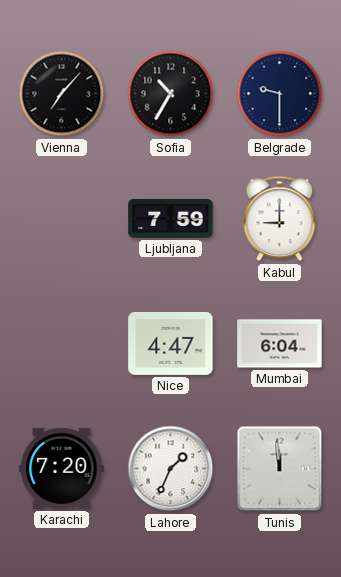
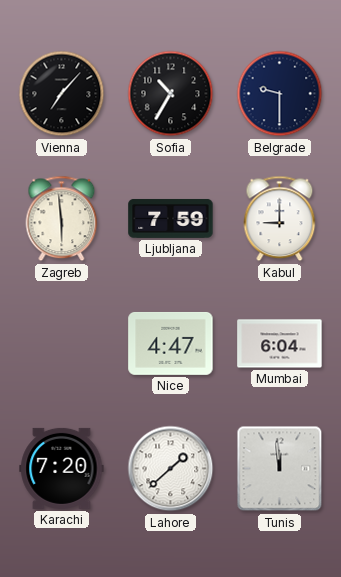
Zagreb: none -> 5:59
Lahore: 1:34 -> 1:38
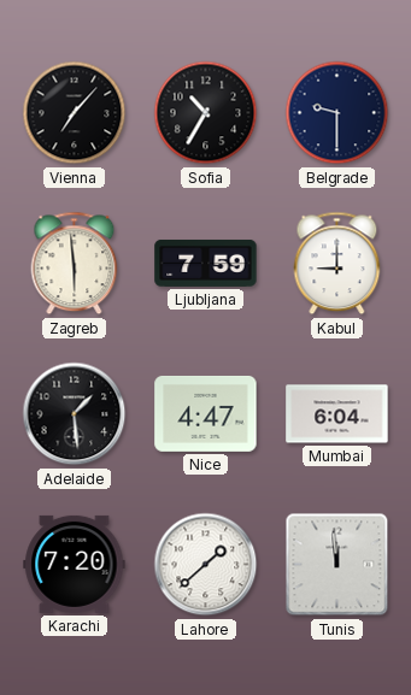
Adelaide: none -> 1:29
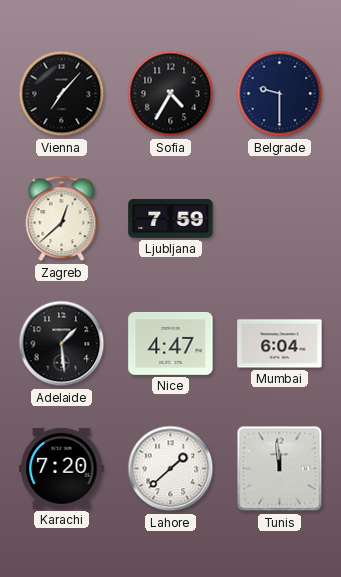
Sofia: 10:35 -> 4:35
Zagreb: 5:59 -> 12:38
Kabul: 9:00 -> none
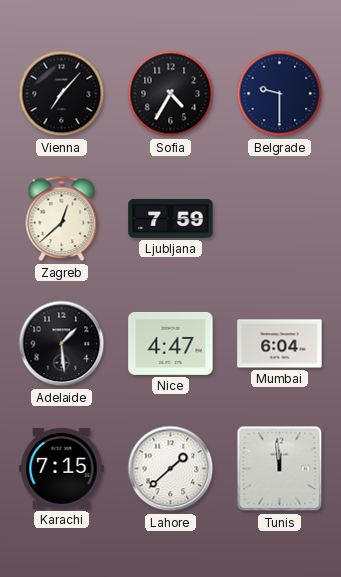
Karachi: 7:20 -> 7:15
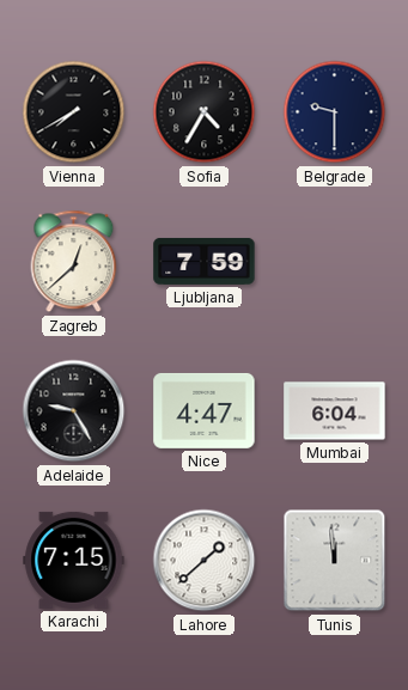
Vienna: 7:07 -> 7:40
Adelaide: 1:29 -> 9:25
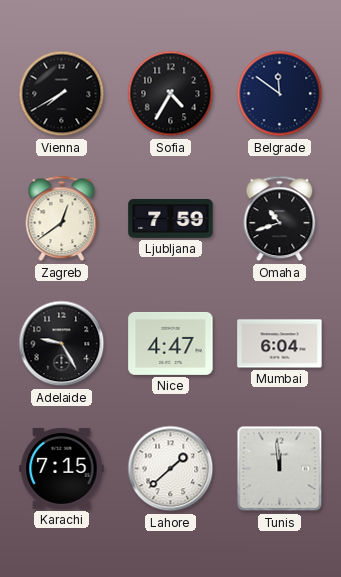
Belgrade: 9:30 -> 11:51
Zagreb: 12:38 -> 12:39
Omaha: none -> 10:42
